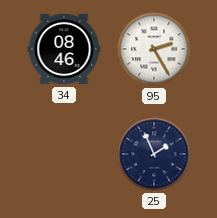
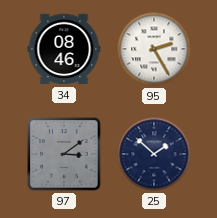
97: none -> 3:09
25: 1:56 -> 1:52
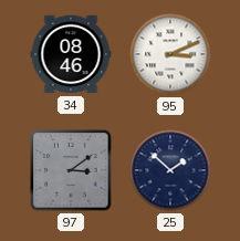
95: 2:25 -> 3:11
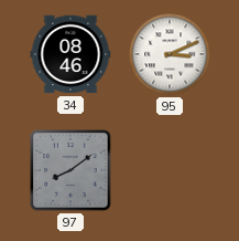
97: 3:09 -> 8:09
25: 1:52 -> none
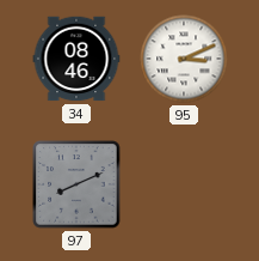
97: 8:09 -> 8:11
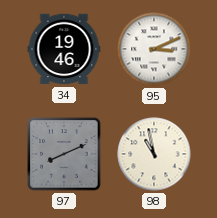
34: 08:46 -> 19:46
98: none -> 10:58
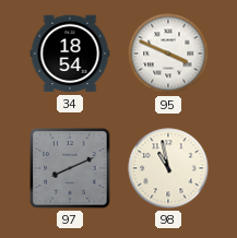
34: 19:46 -> 18:54
95: 3:11 -> 3:49
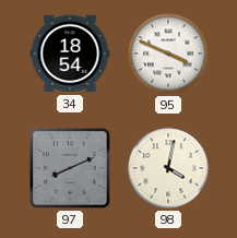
98: 10:58 -> 4:02
